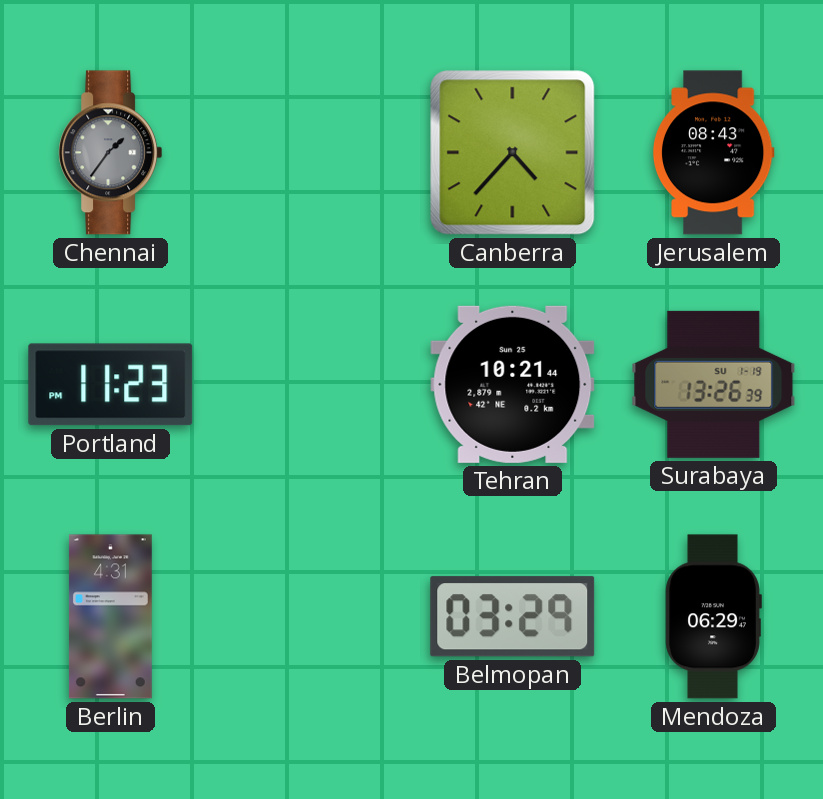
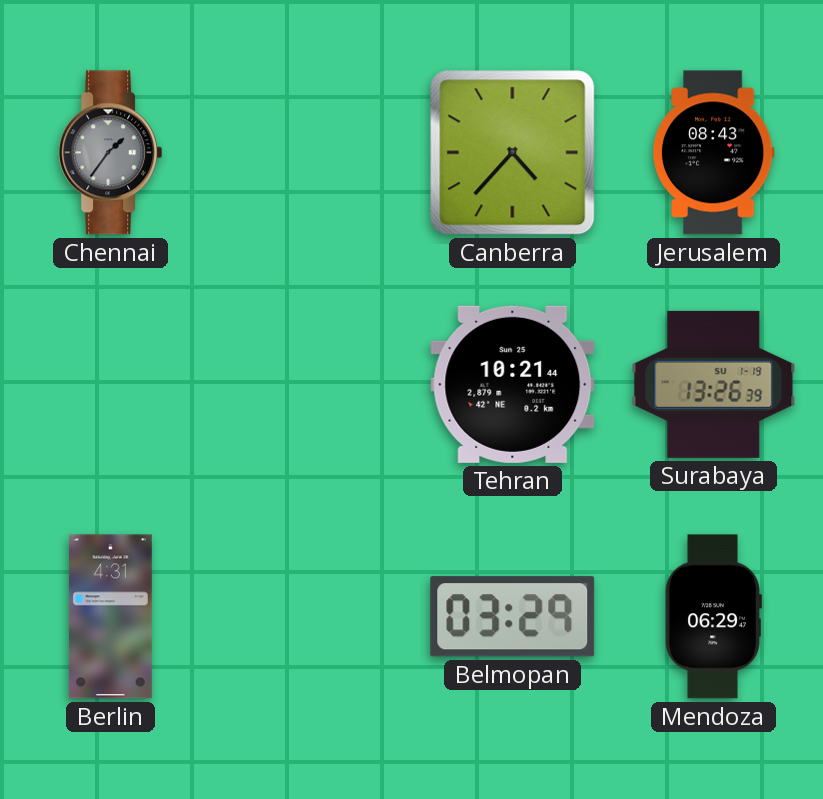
Portland: 11:23 -> none
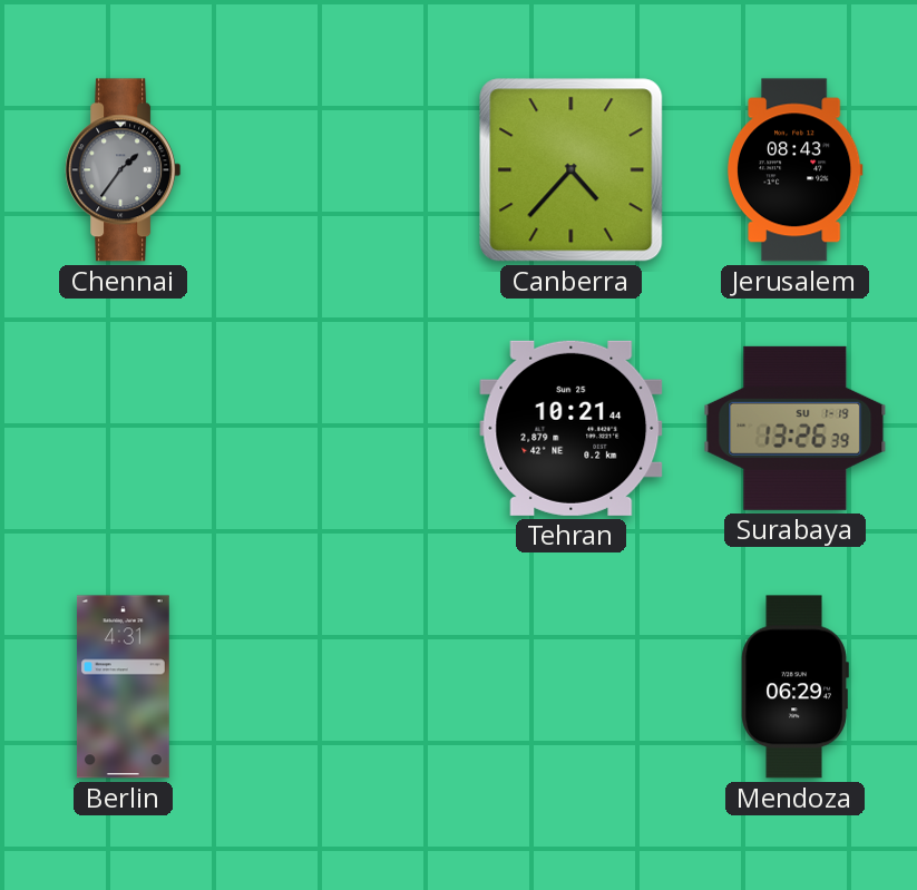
Belmopan: 03:29 -> none
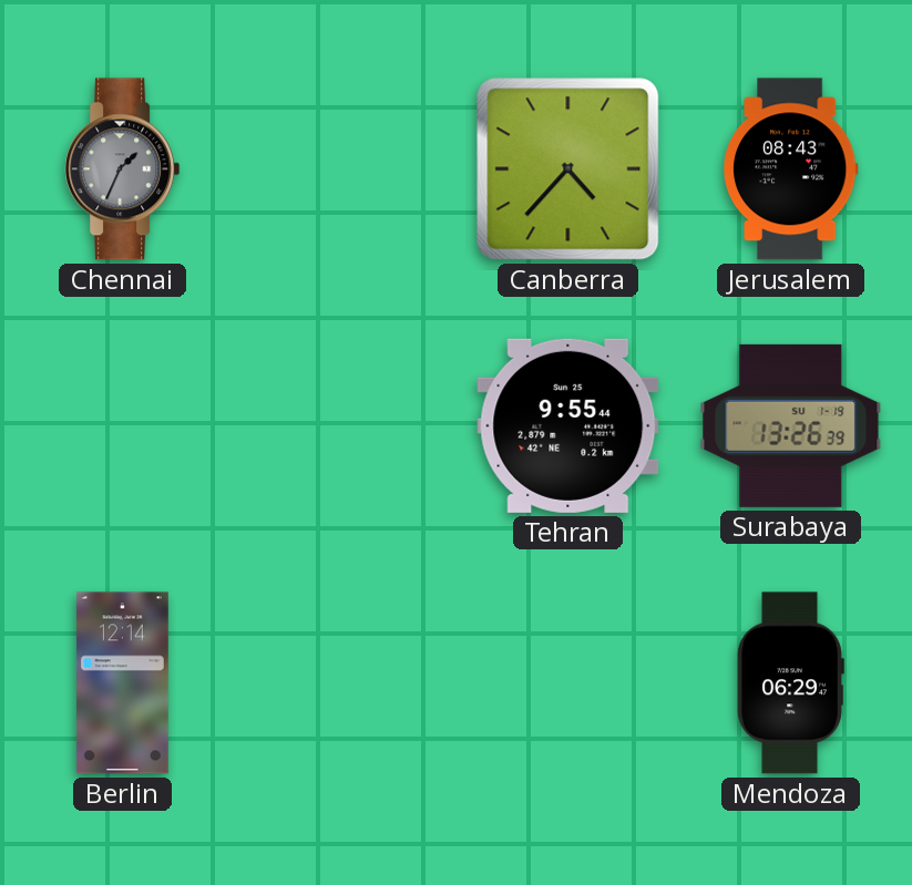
Chennai: 1:36 -> 1:34
Tehran: 10:21 -> 9:55
Berlin: 4:31 -> 12:14
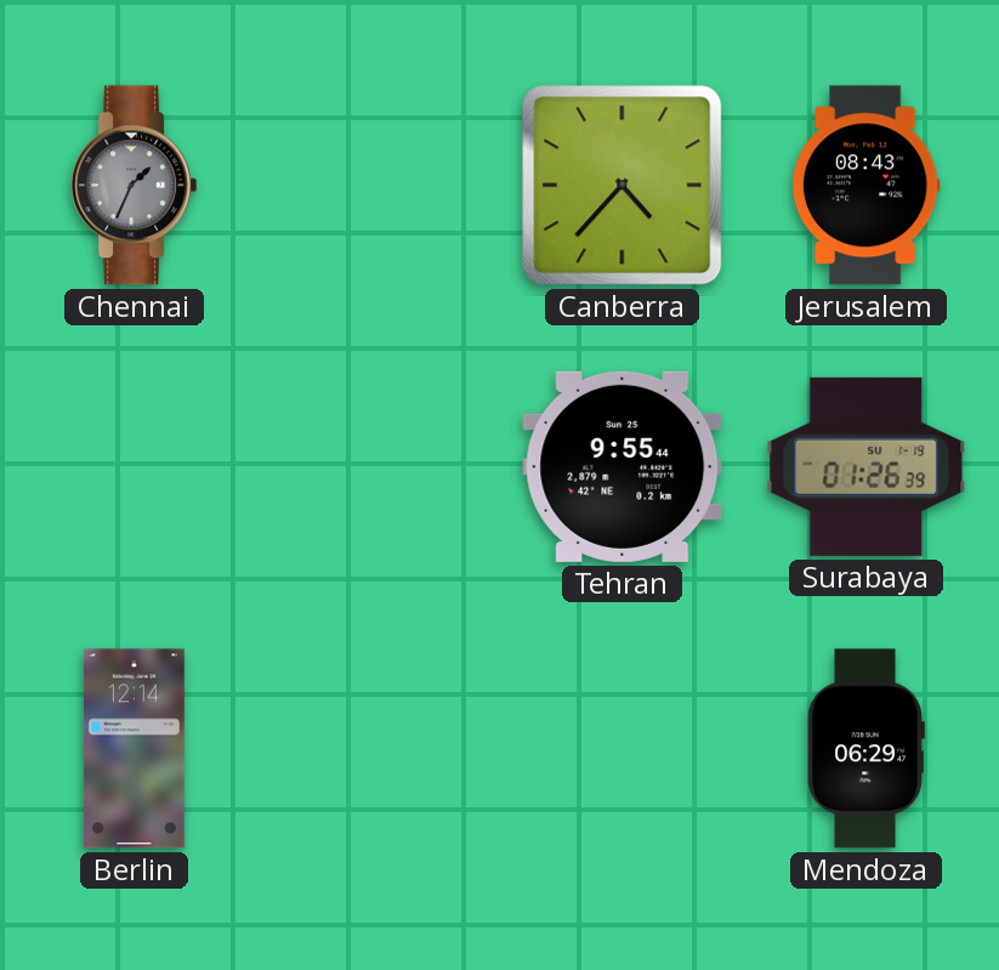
Surabaya: 13:26 -> 01:26
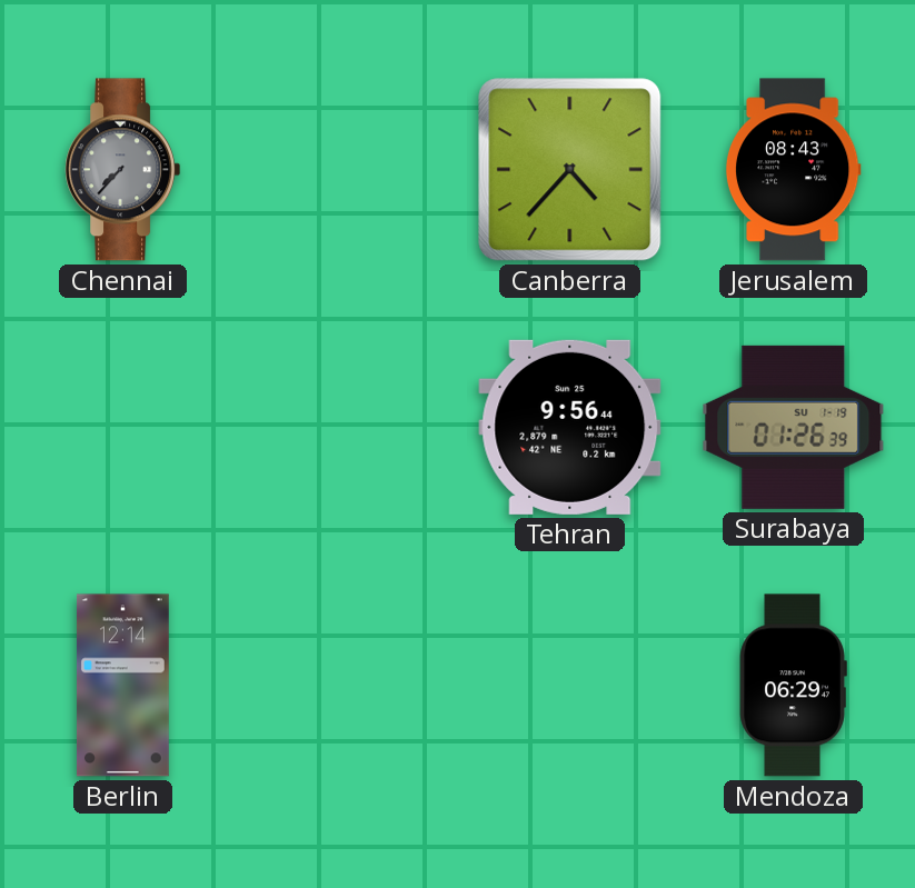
Chennai: 1:34 -> 7:37
Tehran: 9:55 -> 9:56
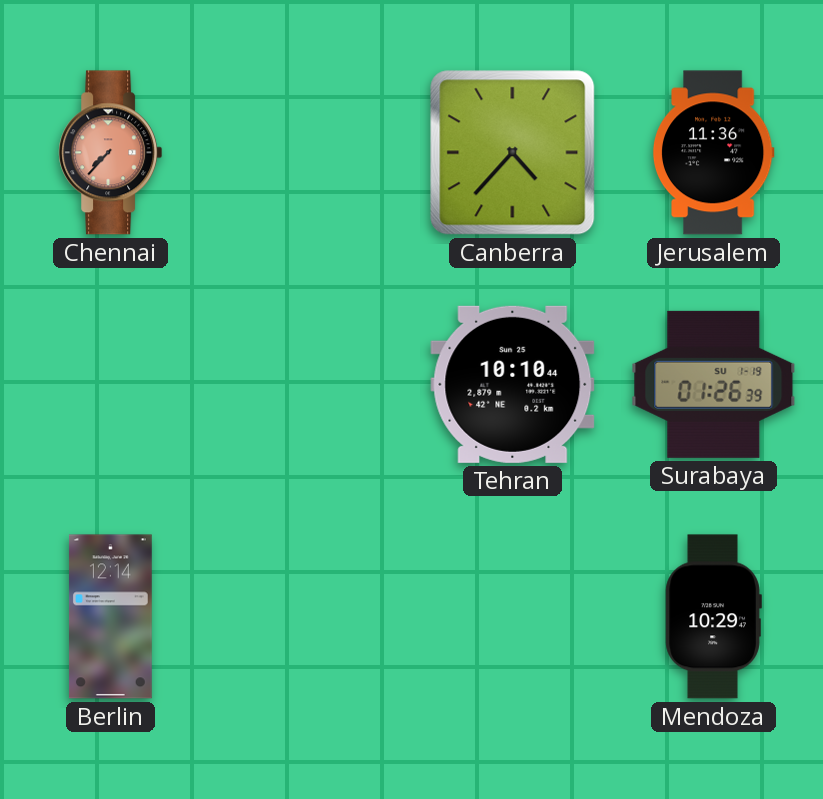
Chennai dial: grey -> salmon
Jerusalem: 08:43 -> 11:36
Tehran: 9:56 -> 10:10
Mendoza: 06:29 -> 10:29
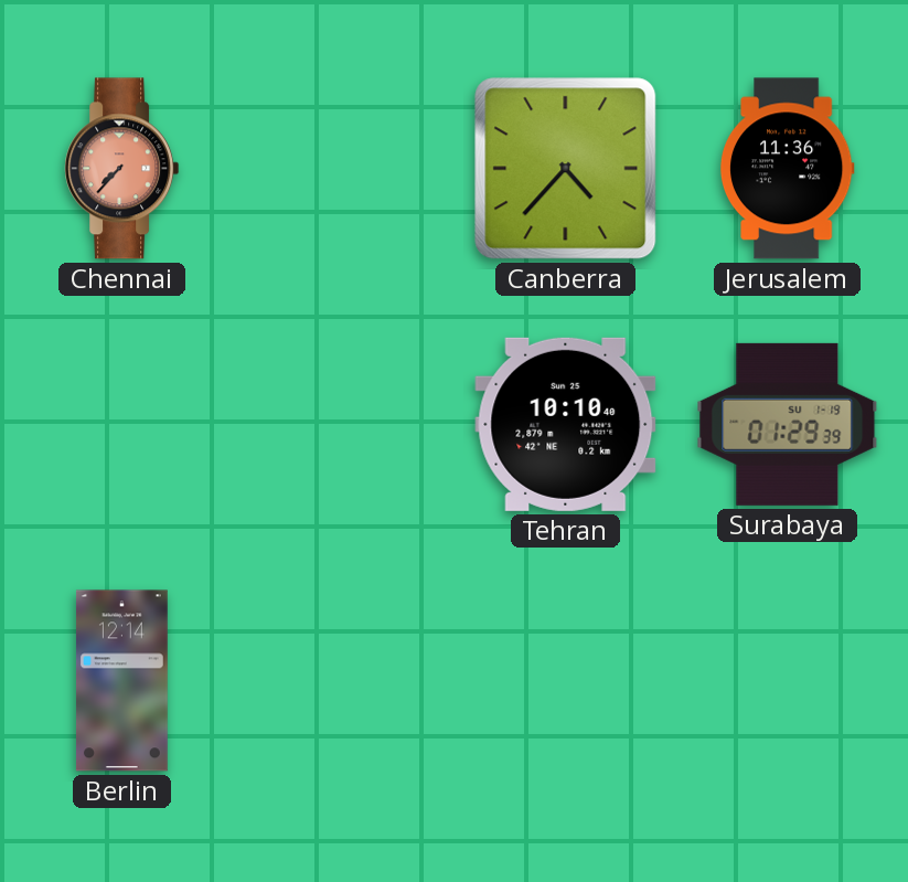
Tehran: 10:10:44 -> 10:10:40
Surabaya: 01:26 -> 01:29
Mendoza: 10:29 -> none
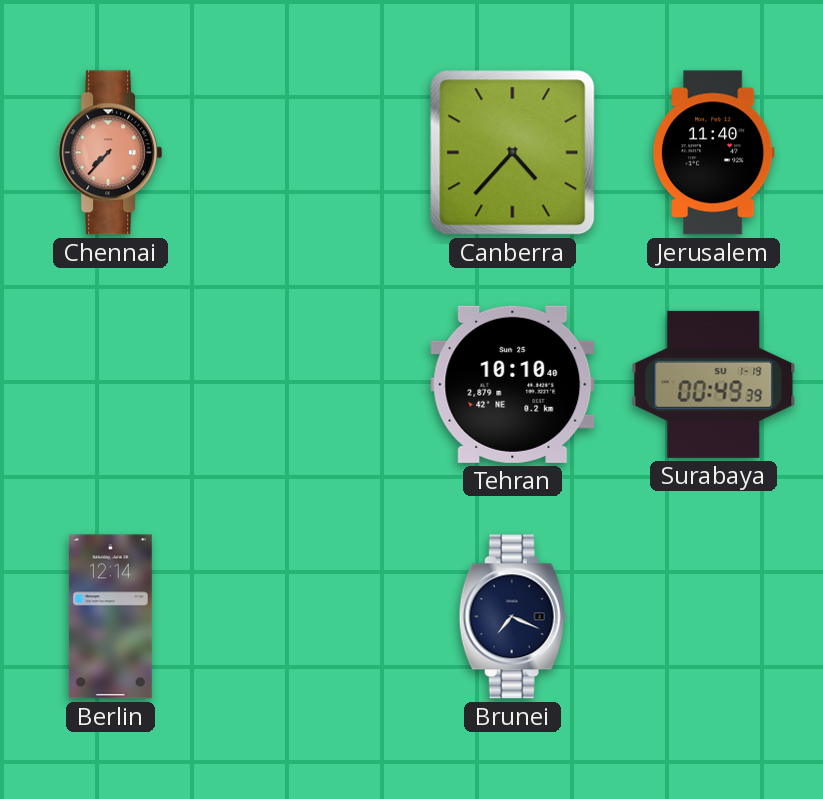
Jerusalem: 11:36 -> 11:40
Surabaya: 01:29 -> 00:49
Brunei: none -> 7:19
